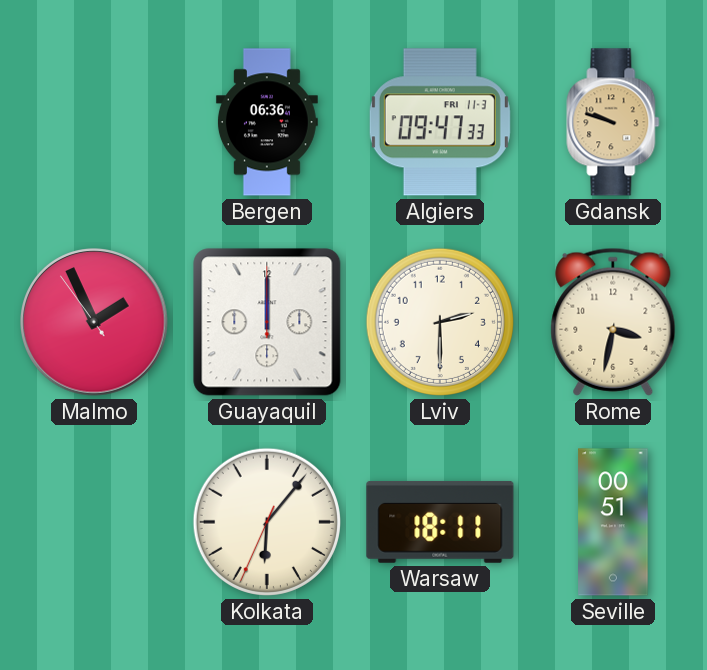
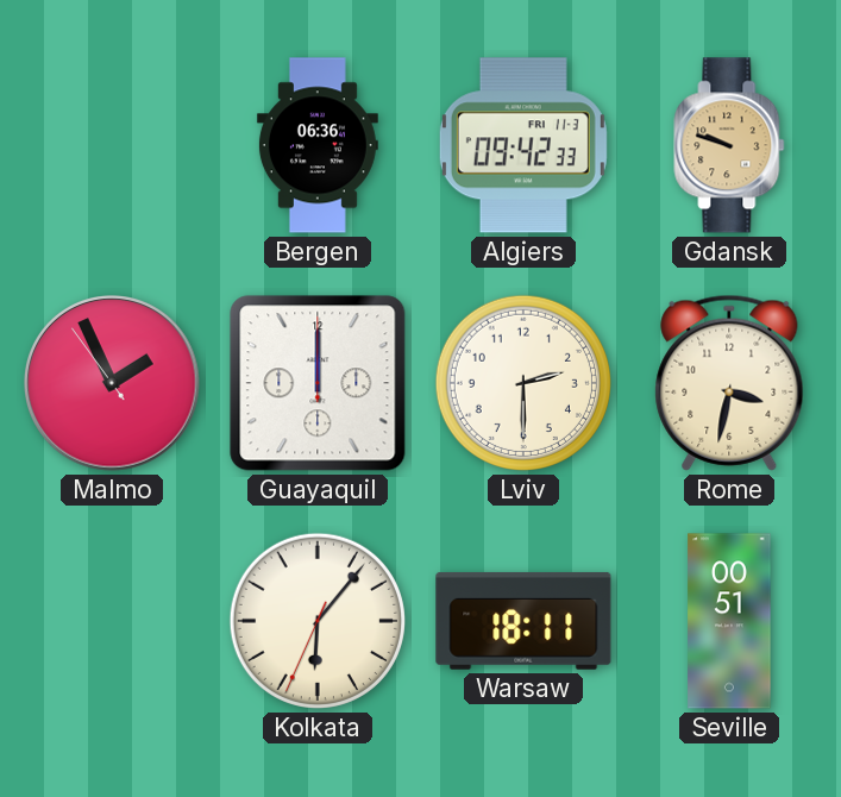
Algiers: 09:47 -> 09:42
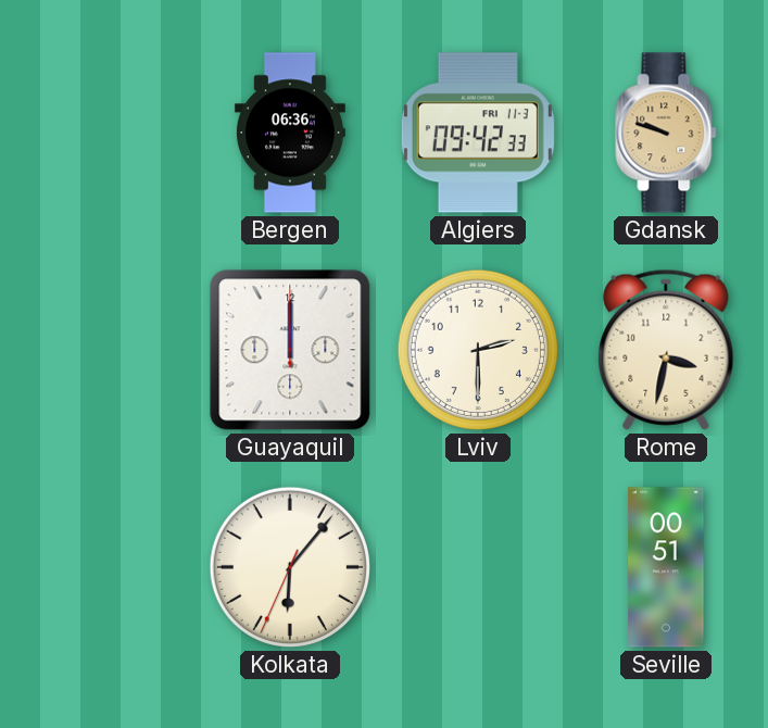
Malmo: 1:55 -> none
Warsaw: 18:11 -> none
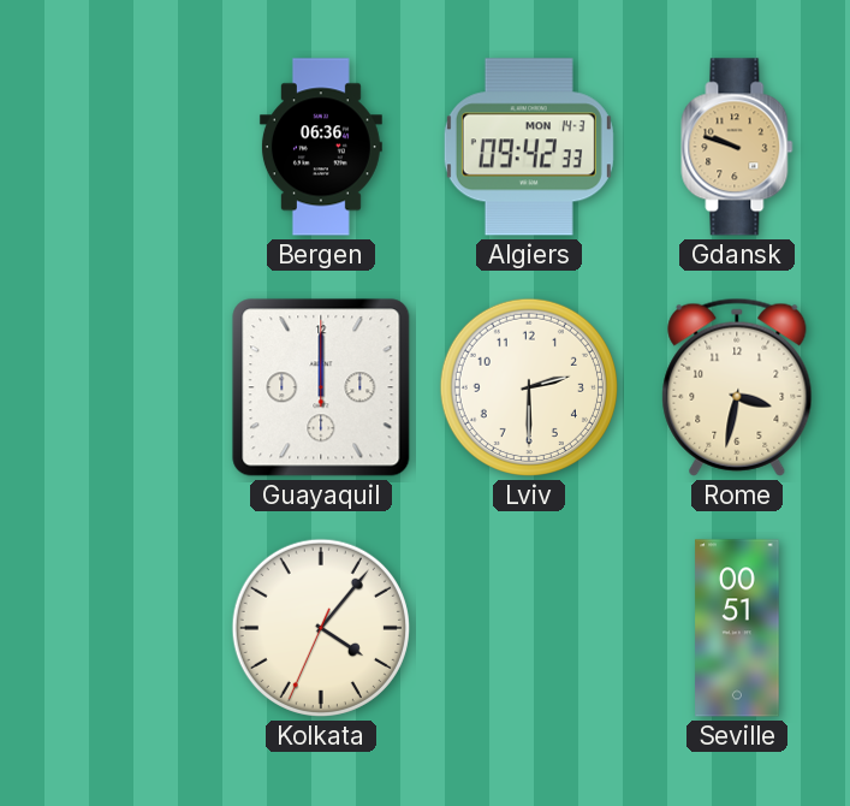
Algiers date: FRI 11-3 -> MON 14-3
Kolkata: 6:06 -> 4:06
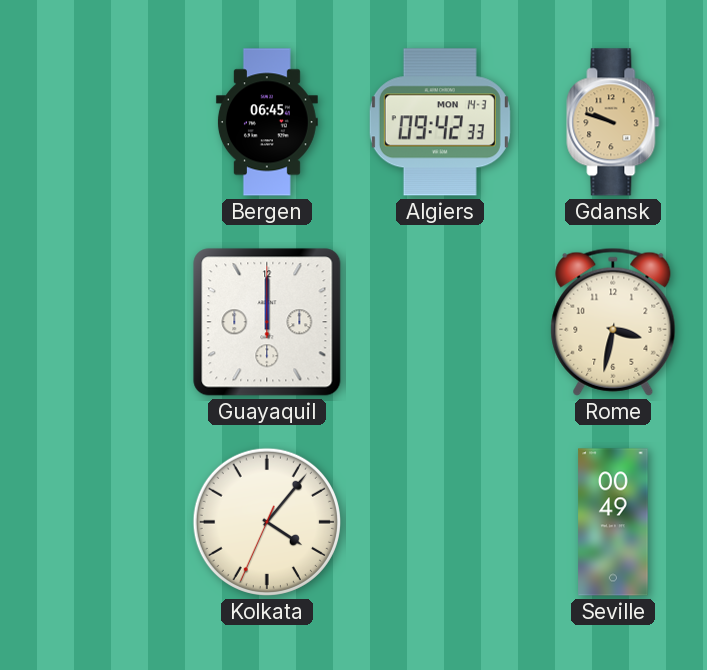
Bergen: 06:36 -> 06:45
Lviv: 2:30 -> none
Seville: 00:51 -> 00:49
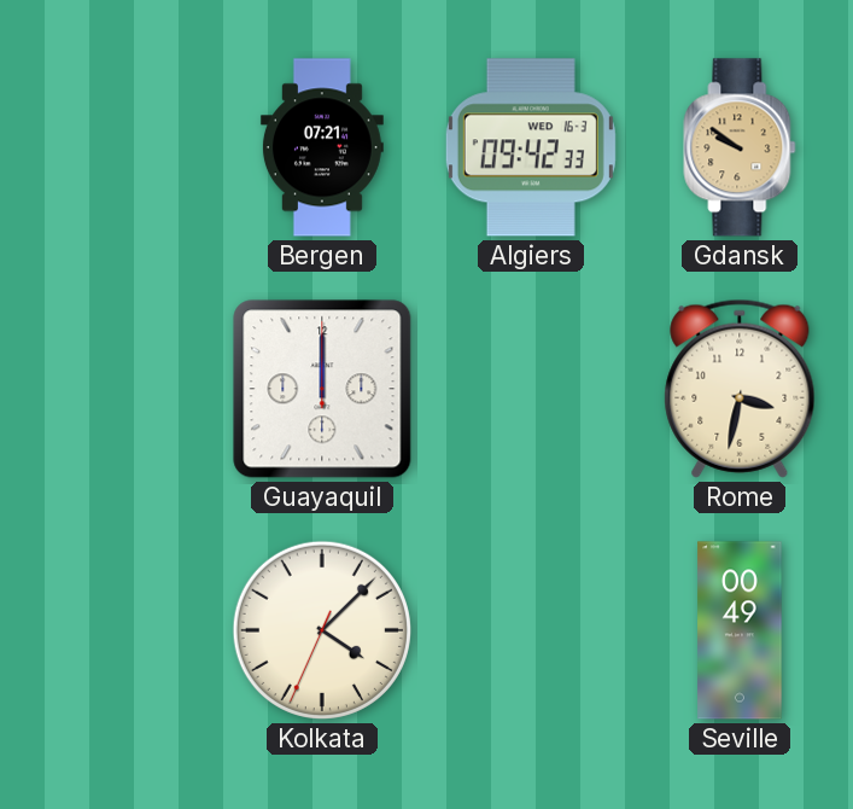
Bergen: 06:45 -> 07:21
Algiers date: MON 14-3 -> WED 16-3
Gdansk: 9:48 -> 9:51
Kolkata: 4:06 -> 4:07
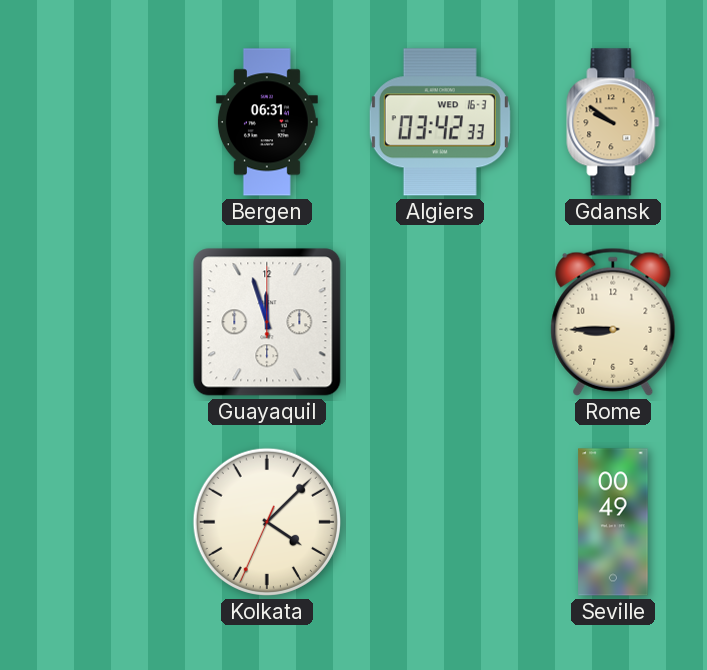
Bergen: 07:21 -> 06:31
Algiers: 09:42 -> 03:42
Guayaquil: 12:00 -> 11:57
Rome: 3:32 -> 8:45
